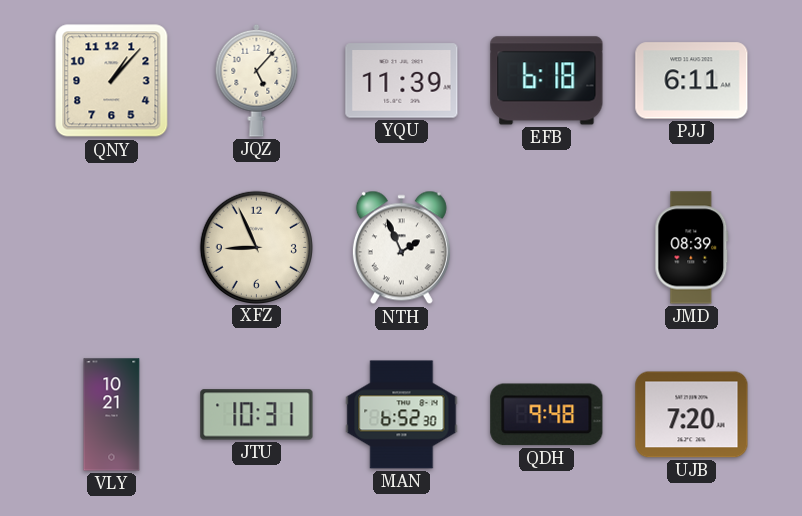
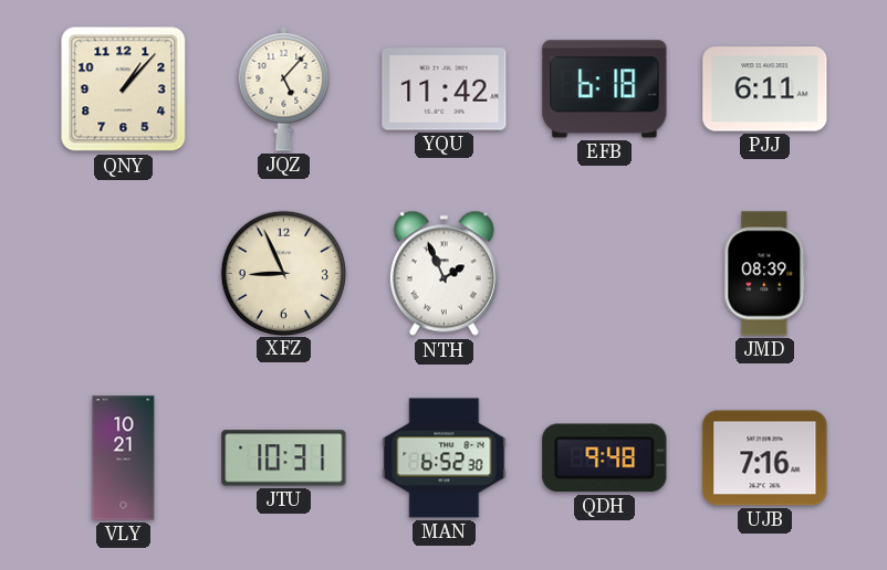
YQU: 11:39 -> 11:42
UJB: 7:20 -> 7:16
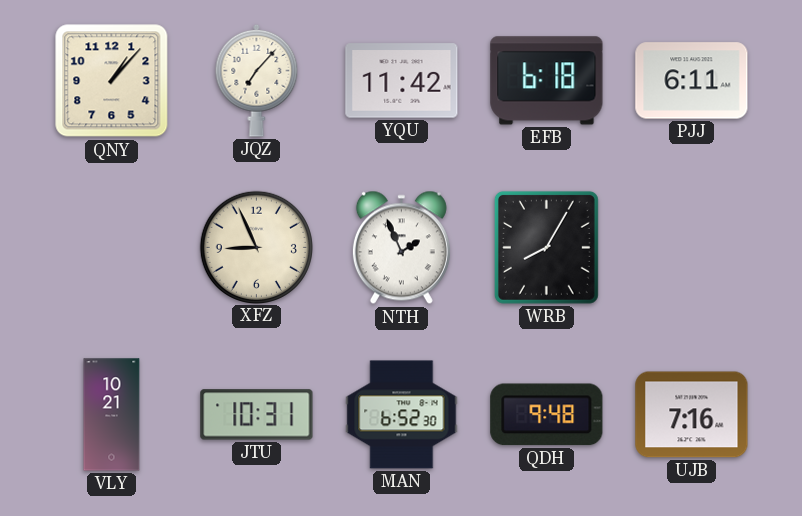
JQZ: 5:07 -> 7:07
WRB: none -> 8:05
JMD: 08:39 -> none
